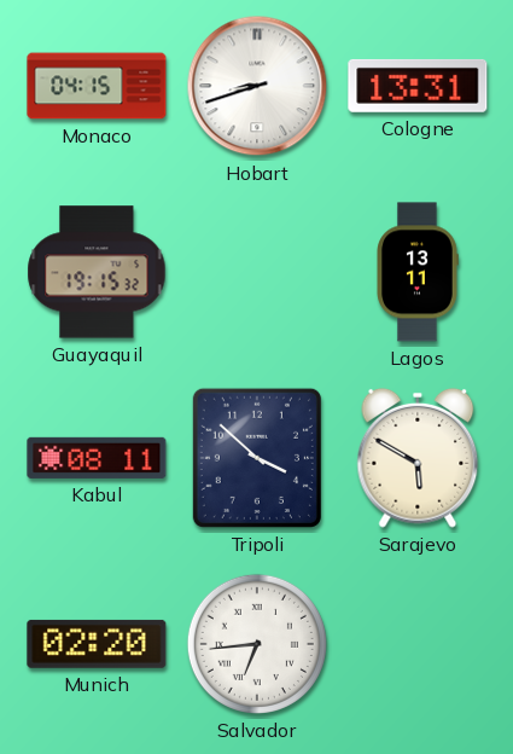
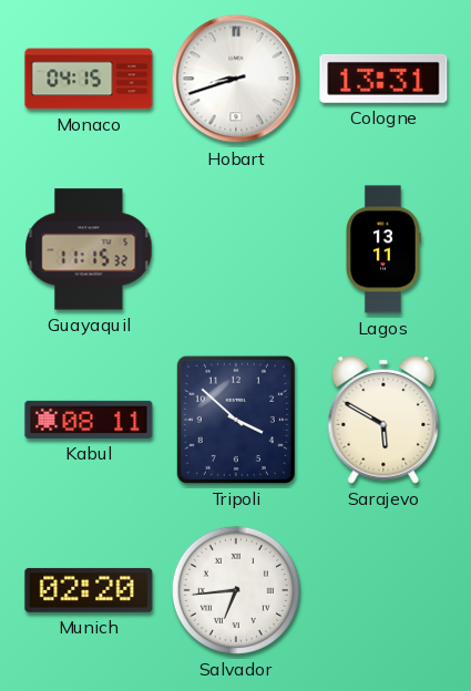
Guayaquil: 19:15 -> 11:15
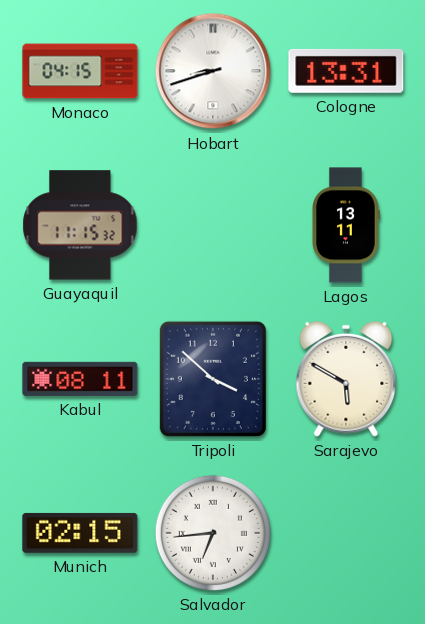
Munich: 02:20 -> 02:15
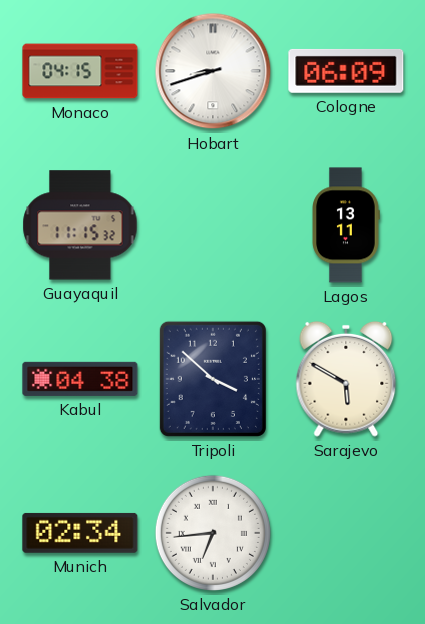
Cologne: 13:31 -> 06:09
Kabul: 08:11 -> 04:38
Munich: 02:15 -> 02:34
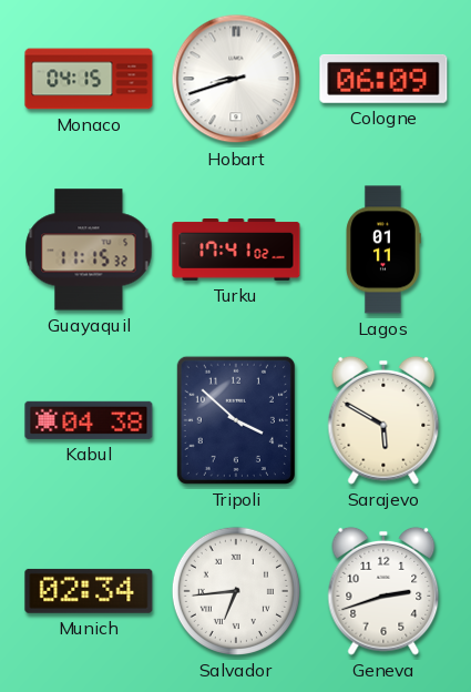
Turku: none -> 17:41
Lagos: 13:11 -> 01:11
Geneva: none -> 2:42
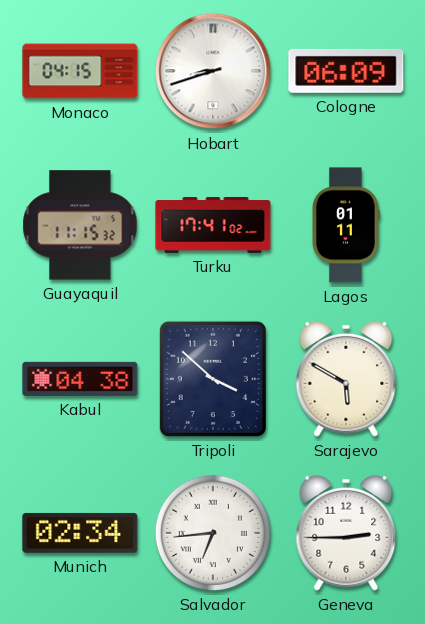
Geneva: 2:42 -> 2:45
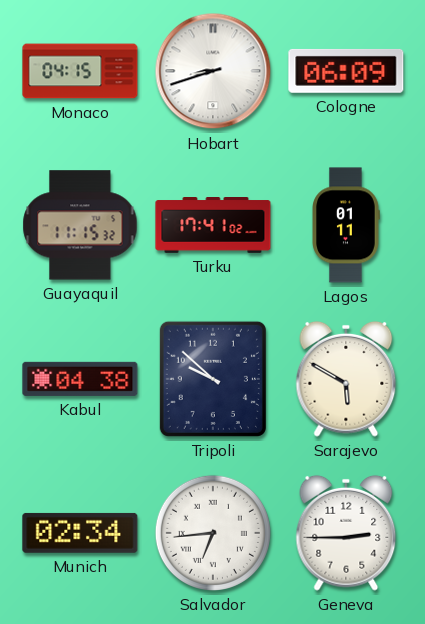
Tripoli: 3:52 -> 9:52
